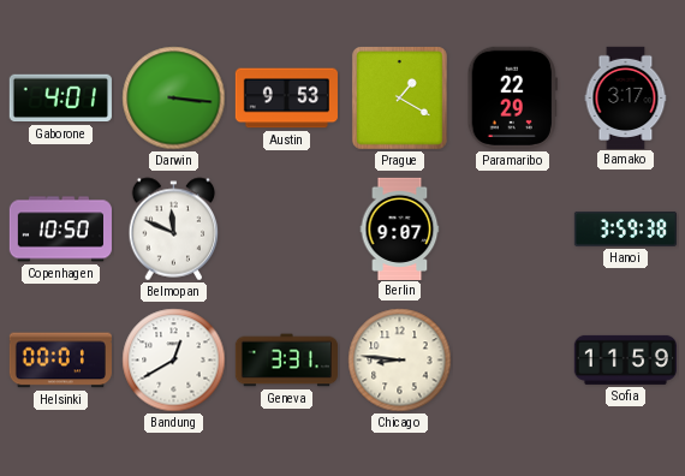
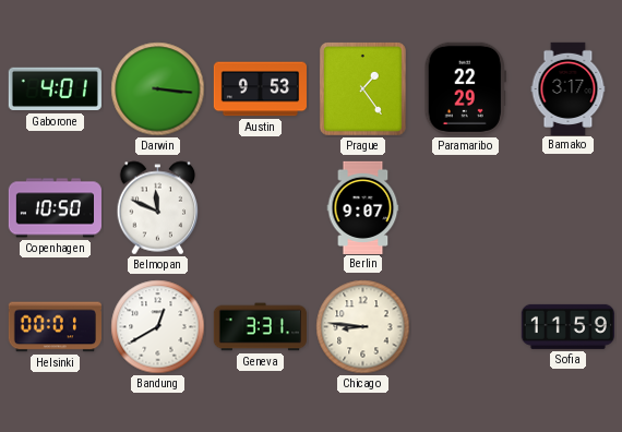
Prague: 1:20 -> 1:24
Hanoi: 3:59 -> none
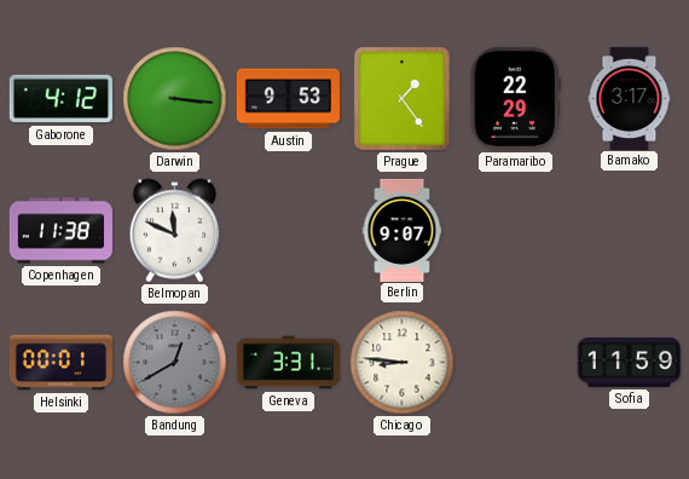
Gaborone: 4:01 -> 4:12
Copenhagen: 10:50 -> 11:38
Bandung dial: white -> grey
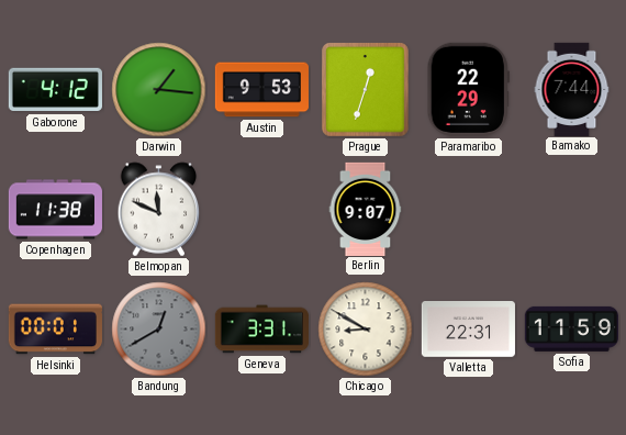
Darwin: 3:16 -> 1:16
Prague: 1:24 -> 12:33
Bamako: 3:17 -> 7:44
Chicago: 8:46 -> 8:50
Valletta: none -> 22:31
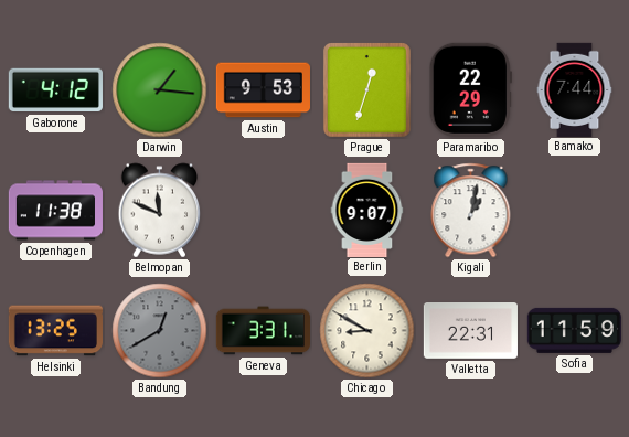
Kigali: none -> 1:02
Helsinki: 00:01 -> 13:25
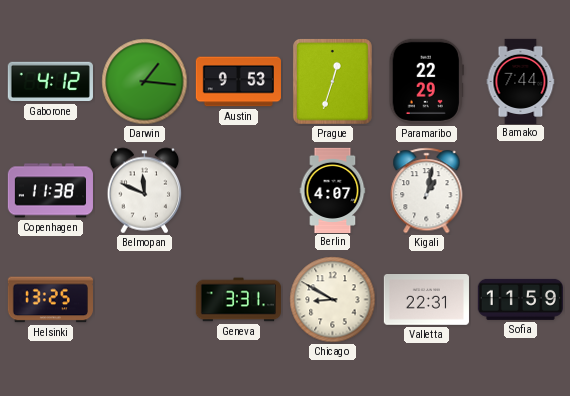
Berlin: 9:07 -> 4:07
Bandung: 12:40 -> none
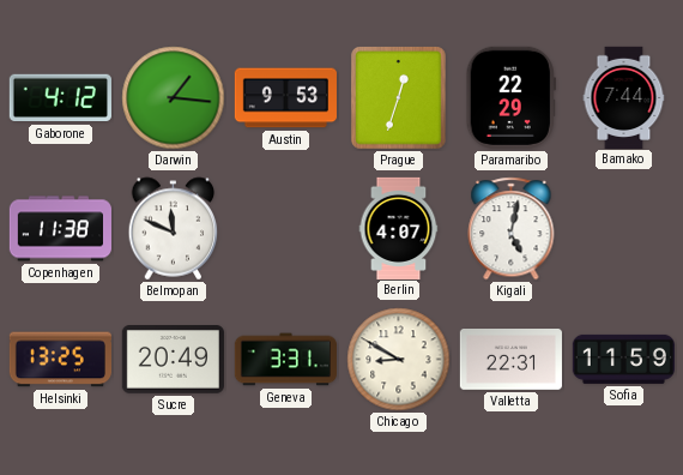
Kigali: 1:02 -> 5:02
Sucre: none -> 20:49
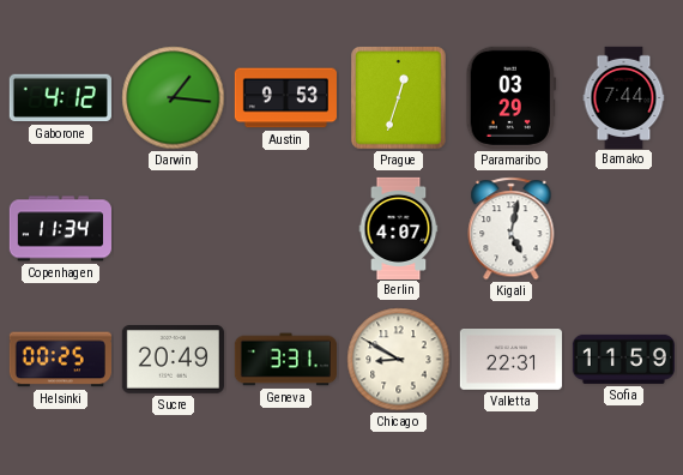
Paramaribo: 22:29 -> 03:29
Copenhagen: 11:38 -> 11:34
Belmopan: 11:49 -> none
Helsinki: 13:25 -> 00:25
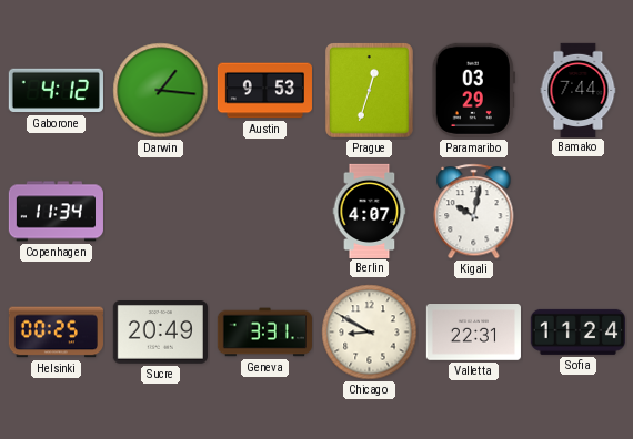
Kigali: 5:02 -> 10:02
Sofia: 11:59 -> 11:24
